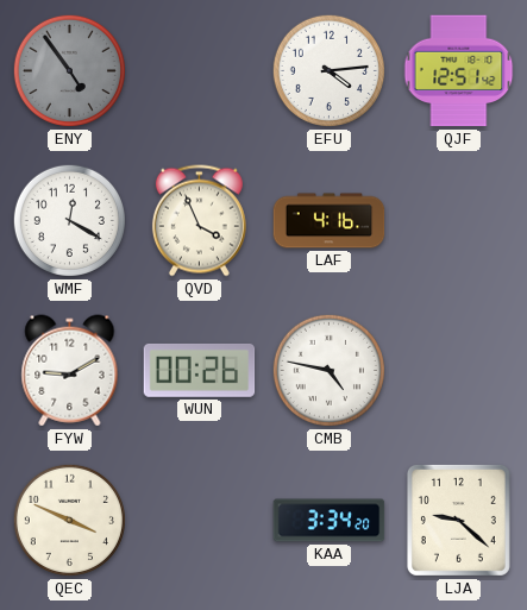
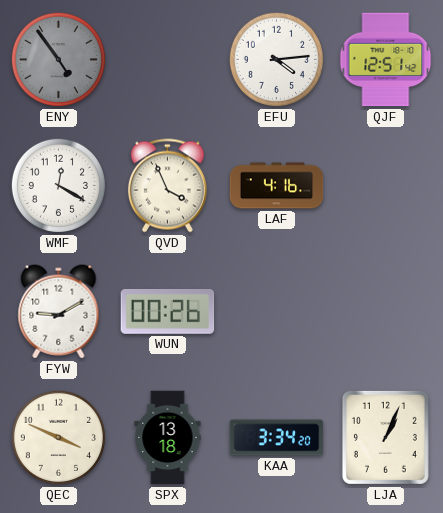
CMB: 4:47 -> none
SPX: none -> 13:18
LJA: 9:22 -> 1:04
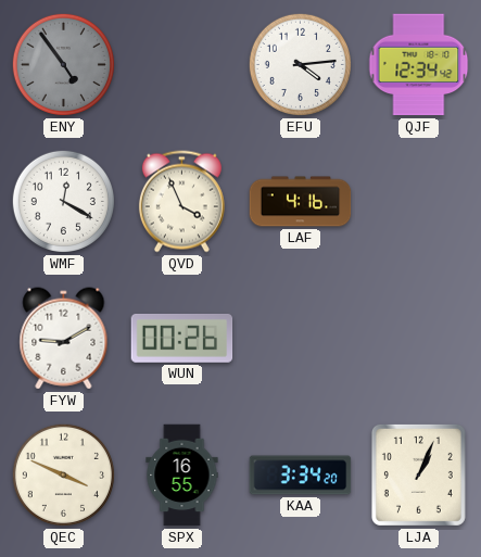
QJF: 12:51 -> 12:34
SPX: 13:18 -> 16:55
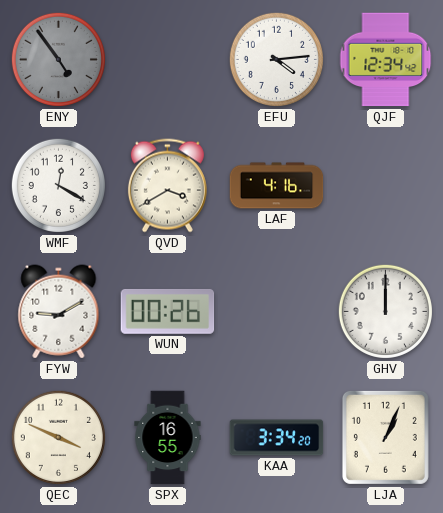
QVD: 3:56 -> 3:40
GHV: none -> 12:00
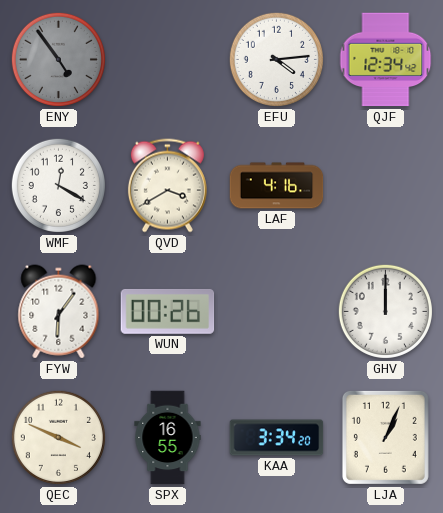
FYW: 9:10 -> 6:06
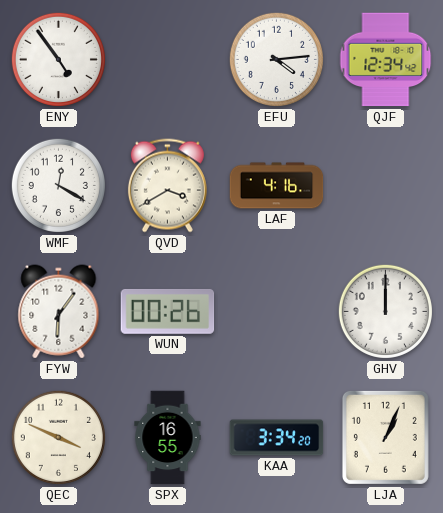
ENY dial: grey -> white
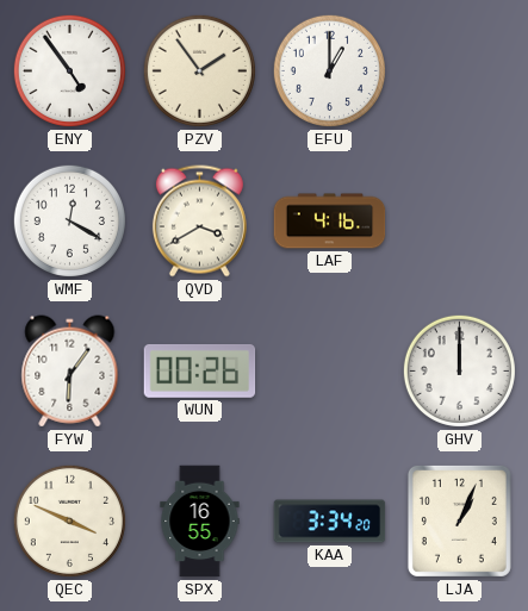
PZV: none -> 1:54
EFU: 4:14 -> 1:00
QJF: 12:34 -> none
